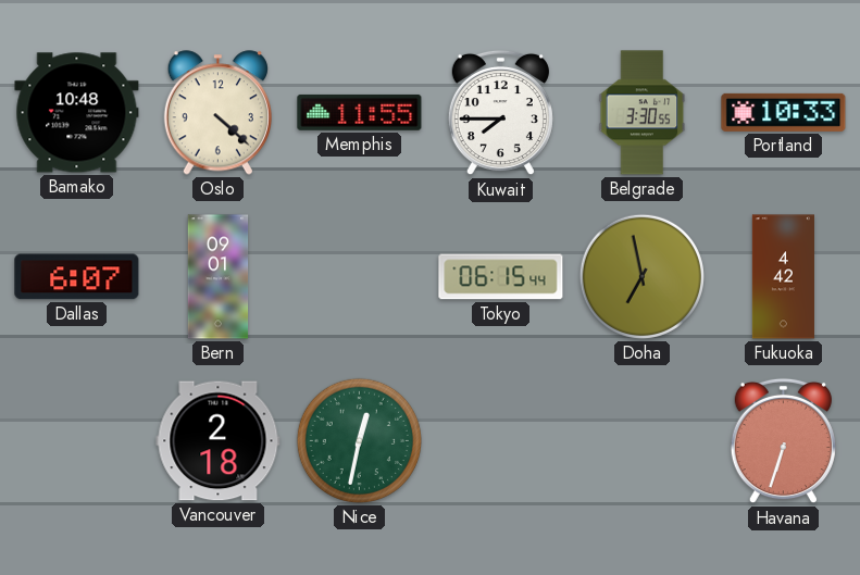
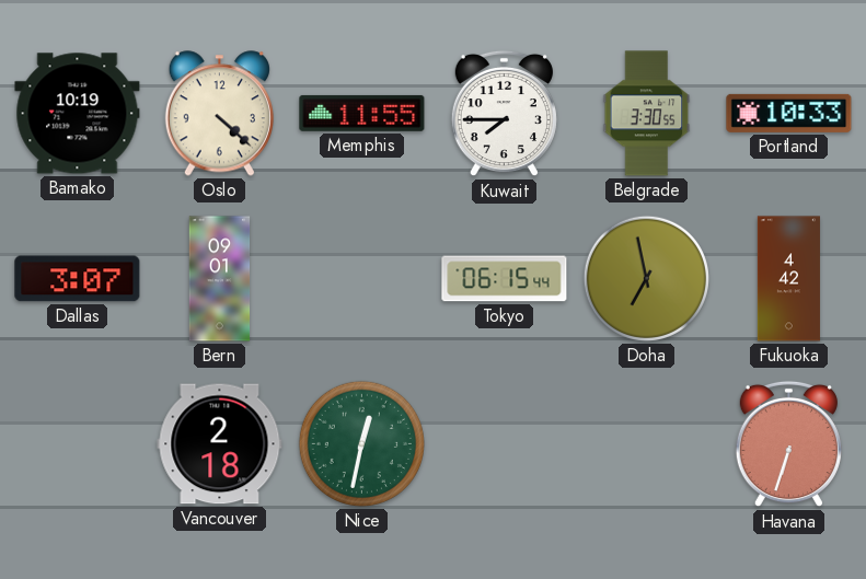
Bamako: 10:48 -> 10:19
Dallas: 6:07 -> 3:07
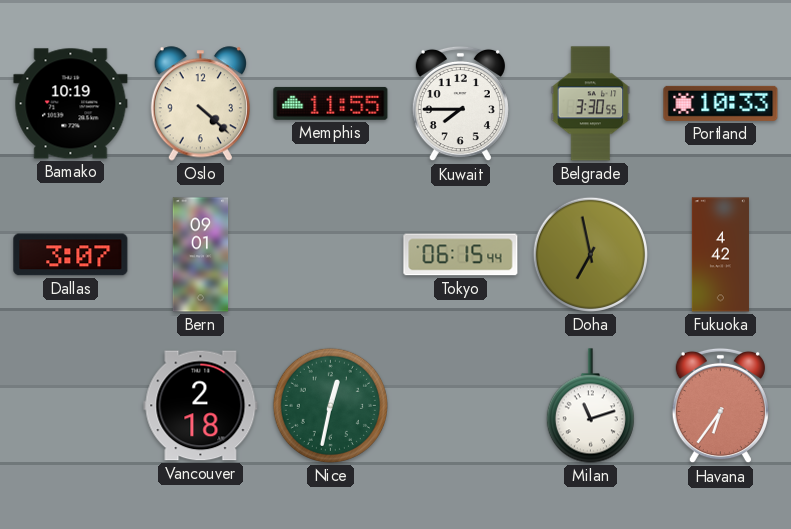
Milan: none -> 11:12
Havana: 6:33 -> 6:36
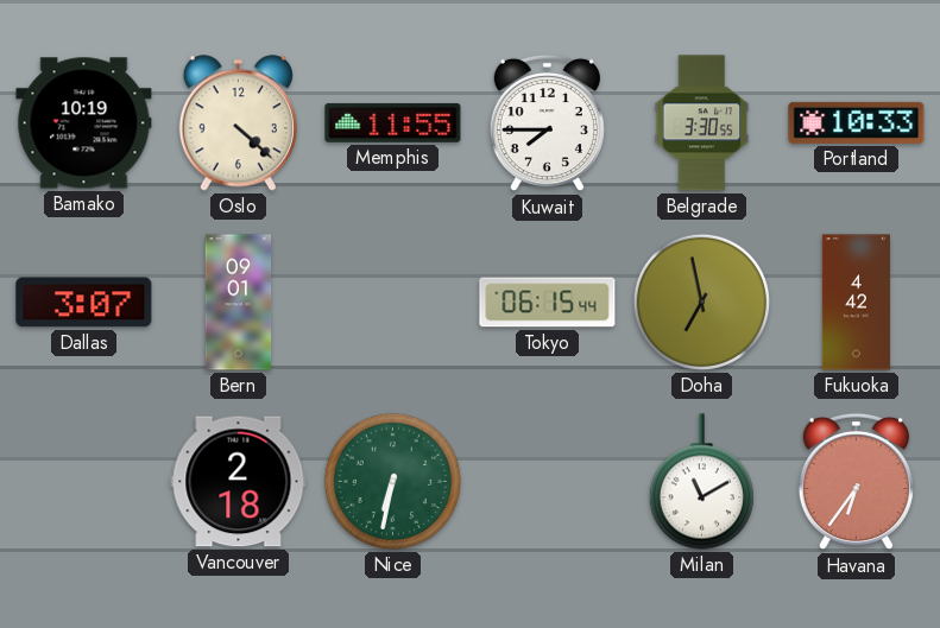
Nice: 12:32 -> 6:32
Milan: 11:12 -> 11:10
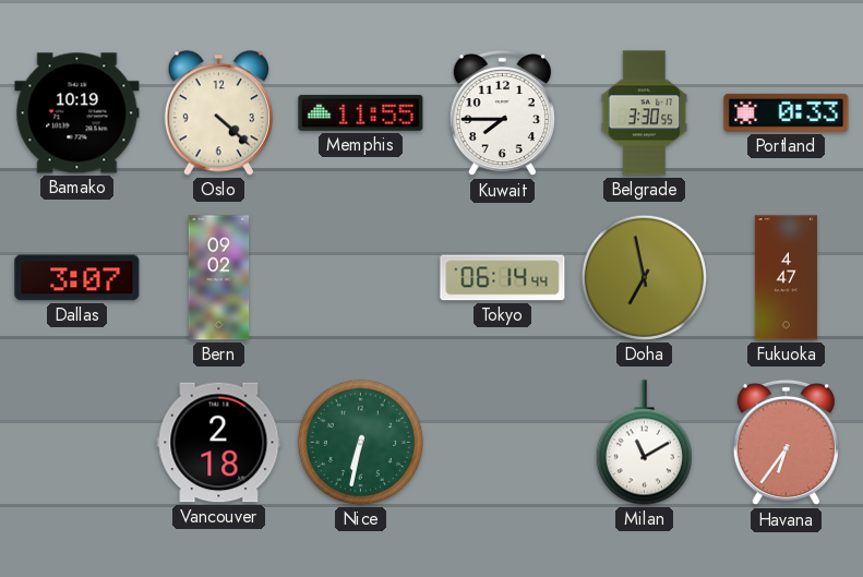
Portland: 10:33 -> 0:33
Bern: 09:01 -> 09:02
Tokyo: 06:15 -> 06:14
Fukuoka: 4:42 -> 4:47
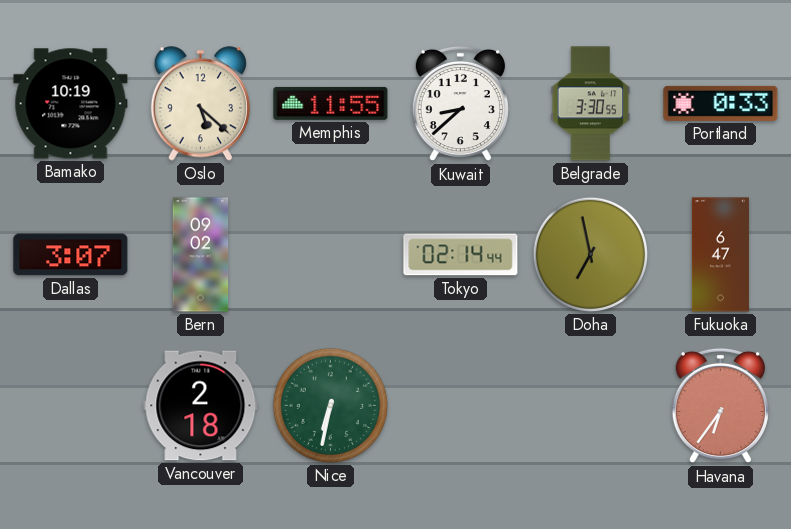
Oslo: 4:22 -> 5:22
Kuwait: 7:45 -> 8:38
Tokyo: 06:14 -> 02:14
Fukuoka: 4:47 -> 6:47
Milan: 11:10 -> none
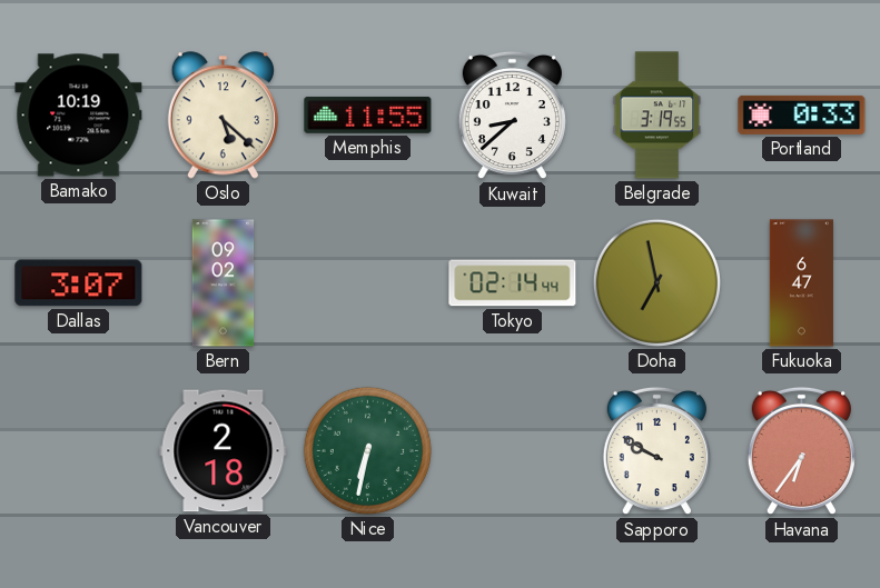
Belgrade: 3:30 -> 3:19
Sapporo: none -> 9:50
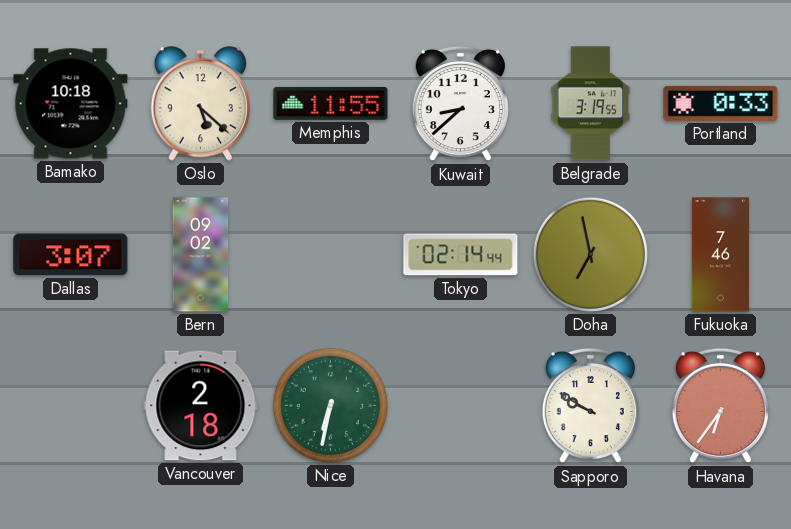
Bamako: 10:19 -> 10:18
Fukuoka: 6:47 -> 7:46
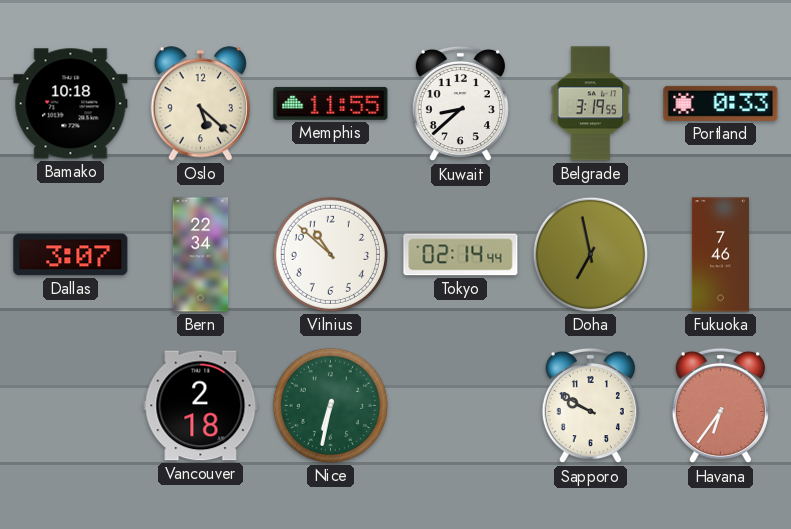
Bern: 09:02 -> 22:34
Vilnius: none -> 10:52
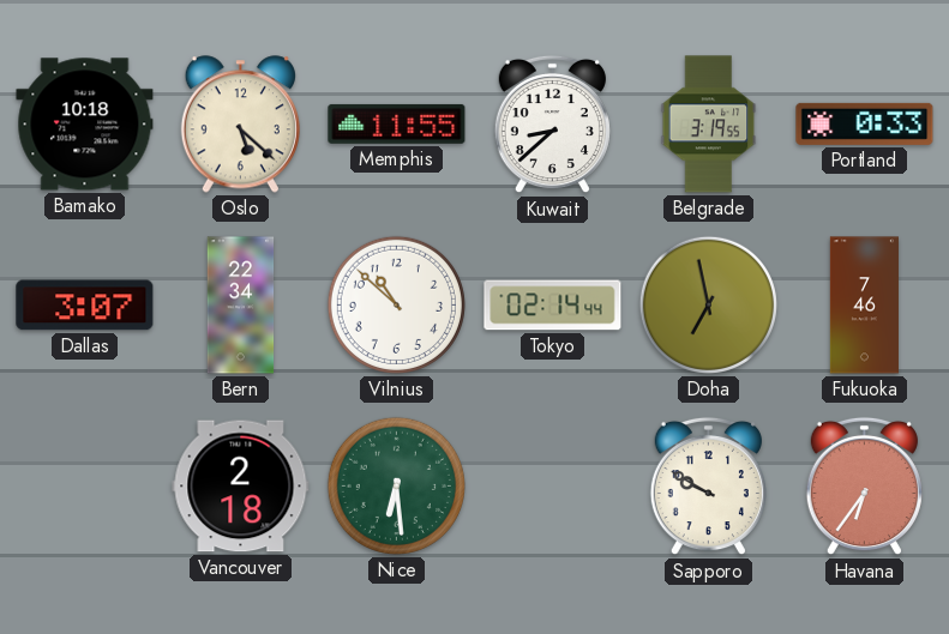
Nice: 6:32 -> 6:29
